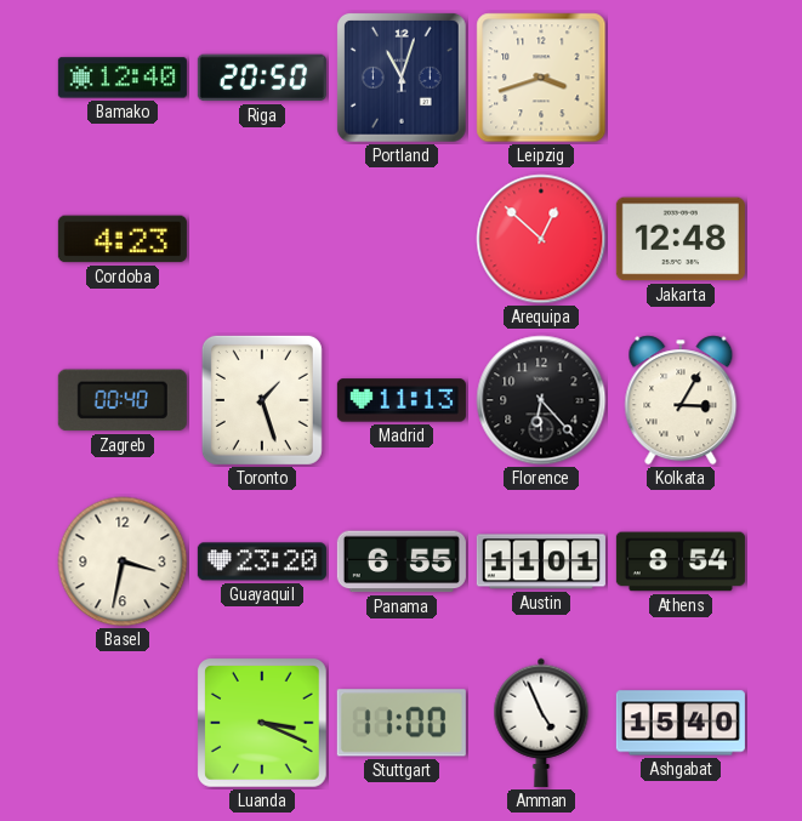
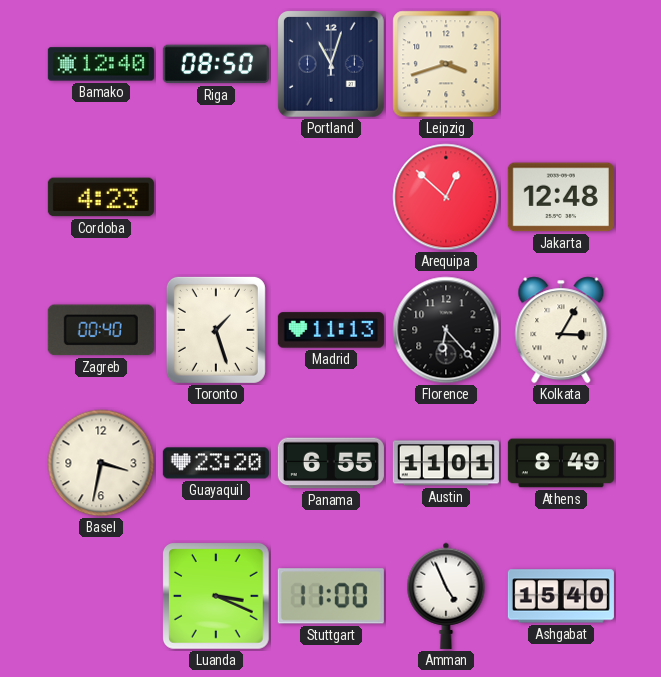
Riga: 20:50 -> 08:50
Athens: 8:54 -> 8:49
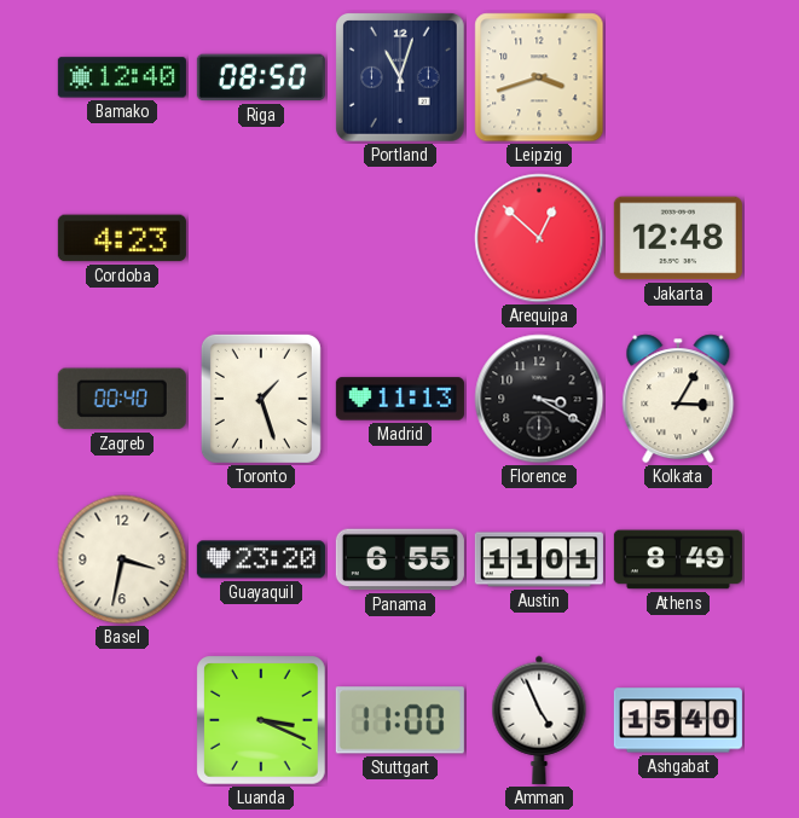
Florence: 6:23 -> 3:20
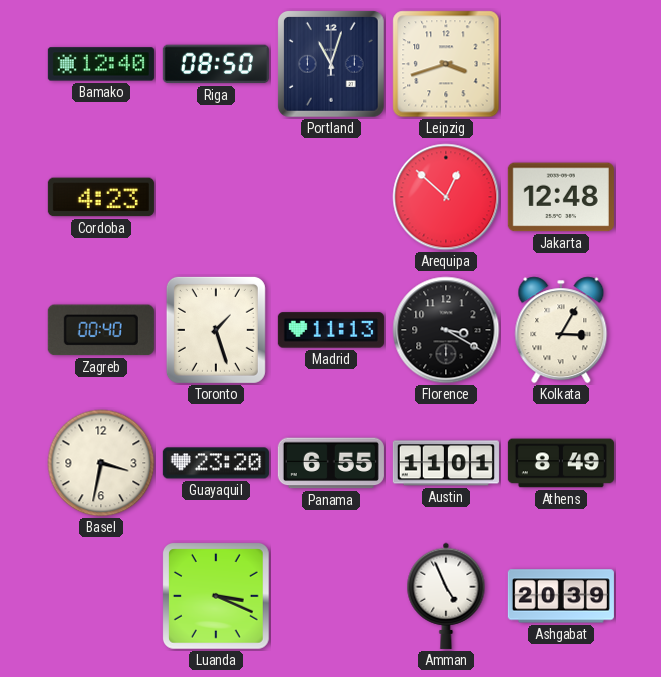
Stuttgart: 11:00 -> none
Ashgabat: 15:40 -> 20:39
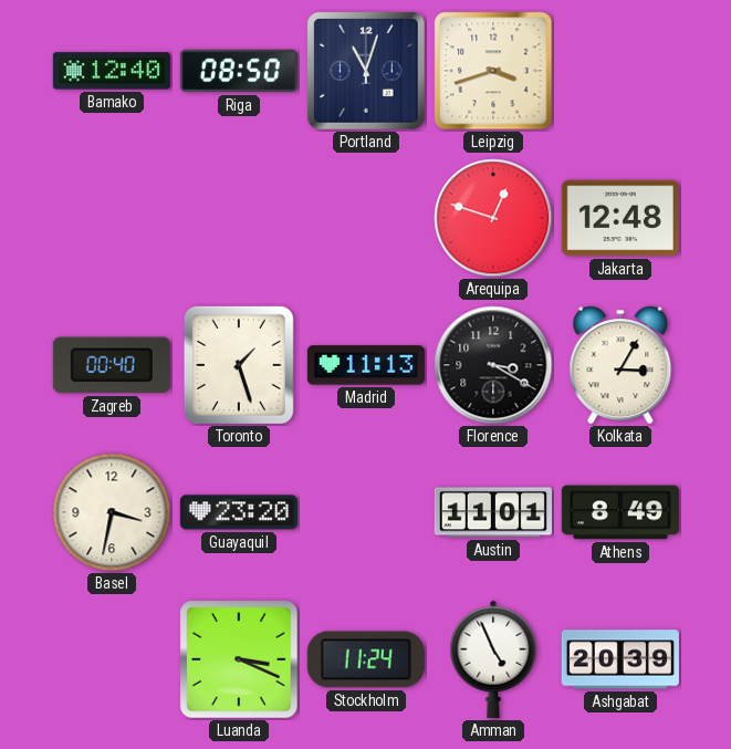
Cordoba: 4:23 -> none
Arequipa: 12:52 -> 12:48
Panama: 6:55 -> none
Stockholm: none -> 11:24
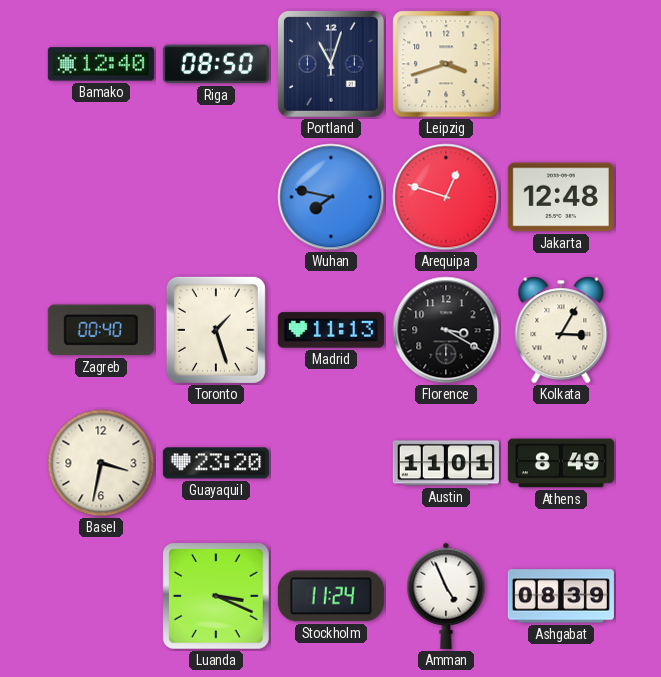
Wuhan: none -> 7:47
Ashgabat: 20:39 -> 08:39
